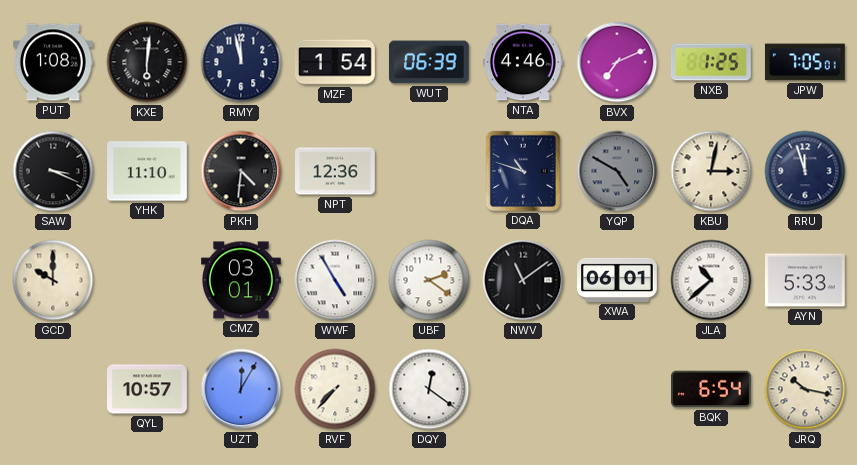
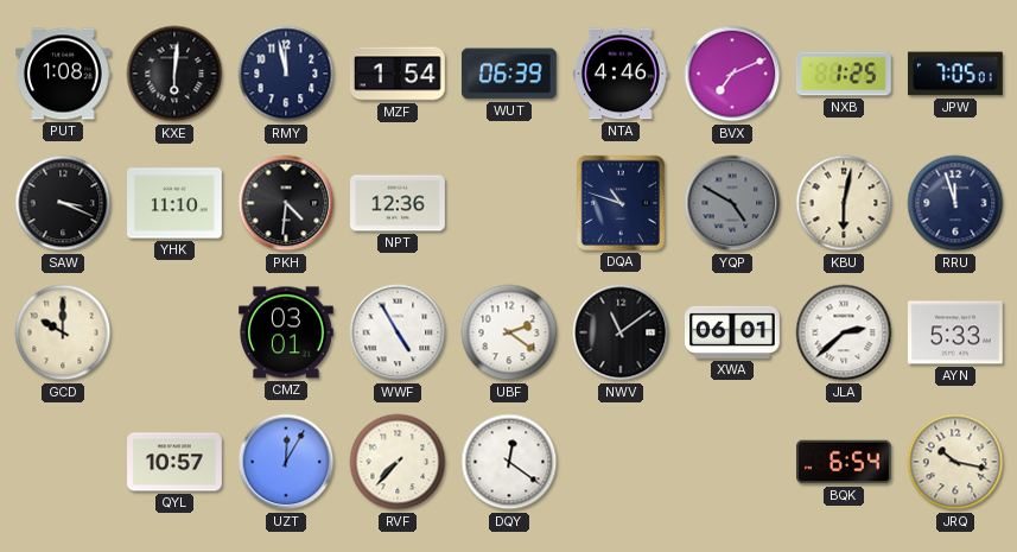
KBU: 3:02 -> 6:02
JLA: 10:38 -> 2:38
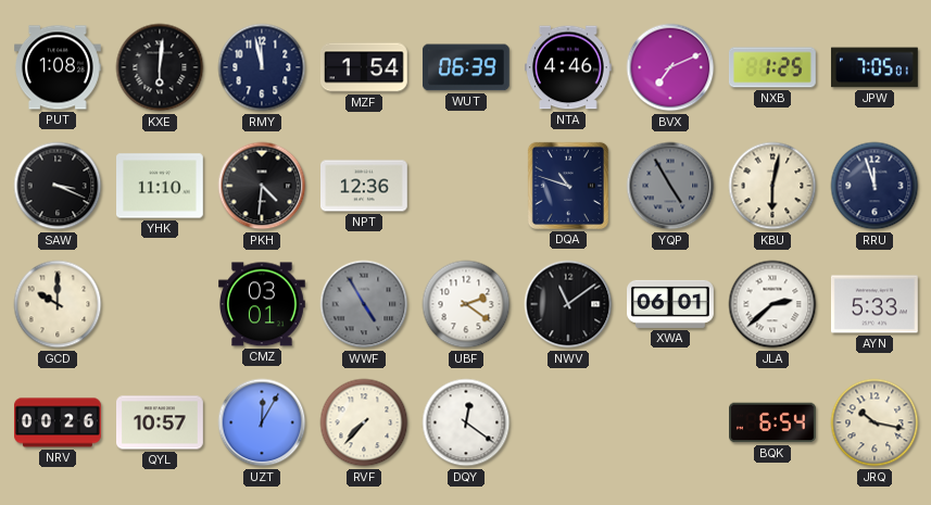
YQP: 4:50 -> 4:55
WWF dial: white -> grey
NRV: none -> 00:26
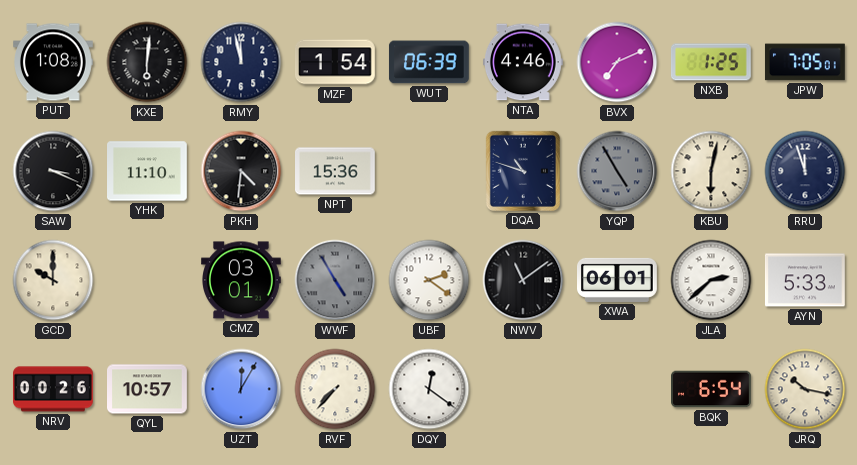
NPT: 12:36 -> 15:36
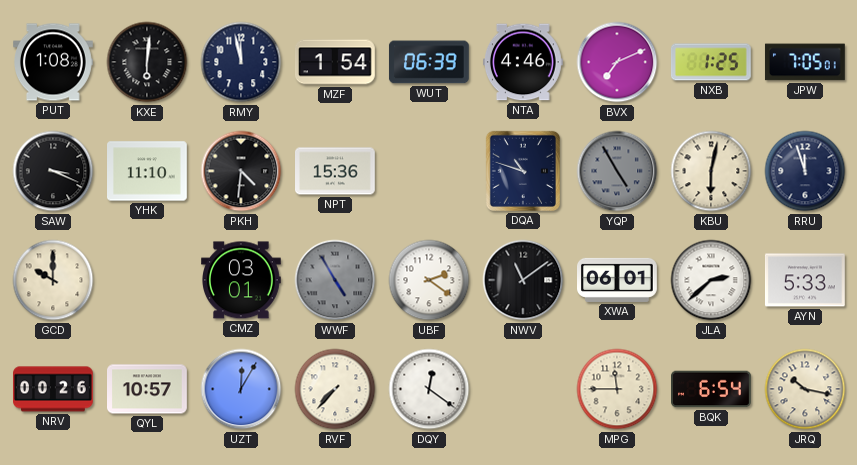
MPG: none -> 11:45
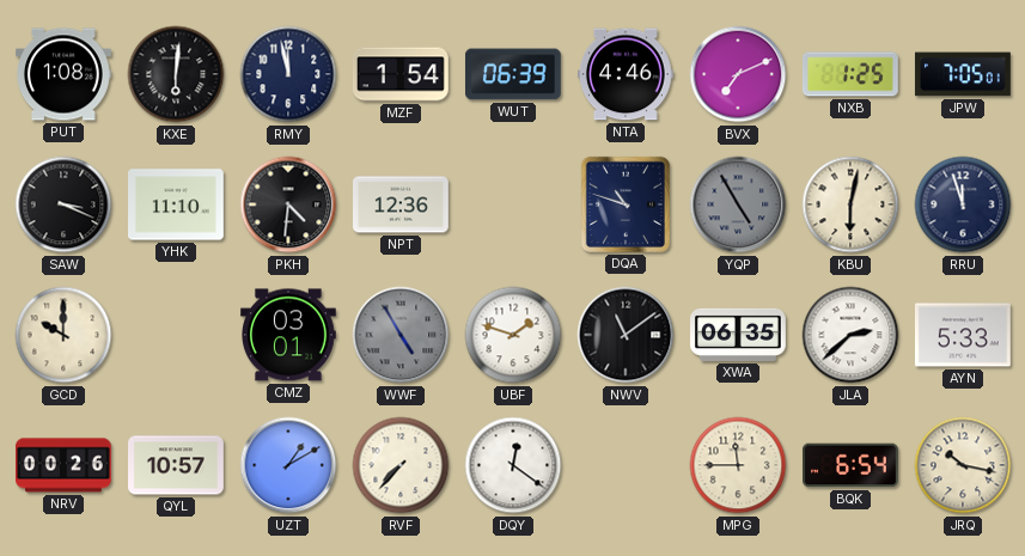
NPT: 15:36 -> 12:36
UBF: 2:21 -> 1:48
XWA: 06:01 -> 06:35
UZT: 12:05 -> 1:10
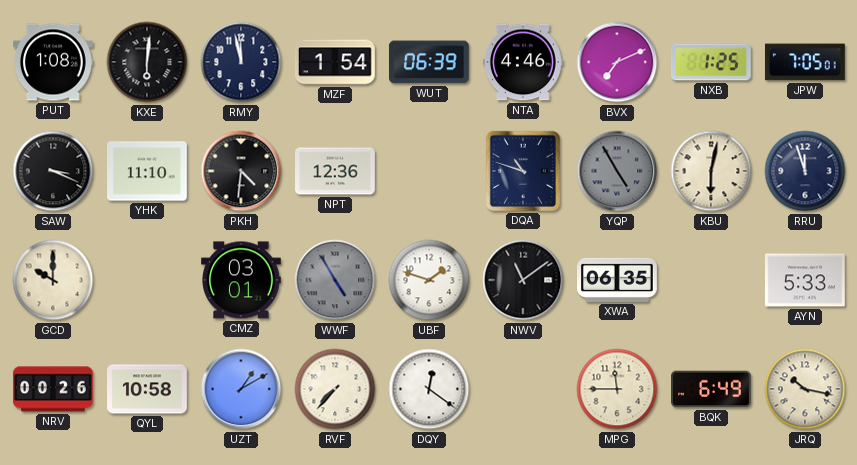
JLA: 2:38 -> none
QYL: 10:57 -> 10:58
BQK: 6:54 -> 6:49
